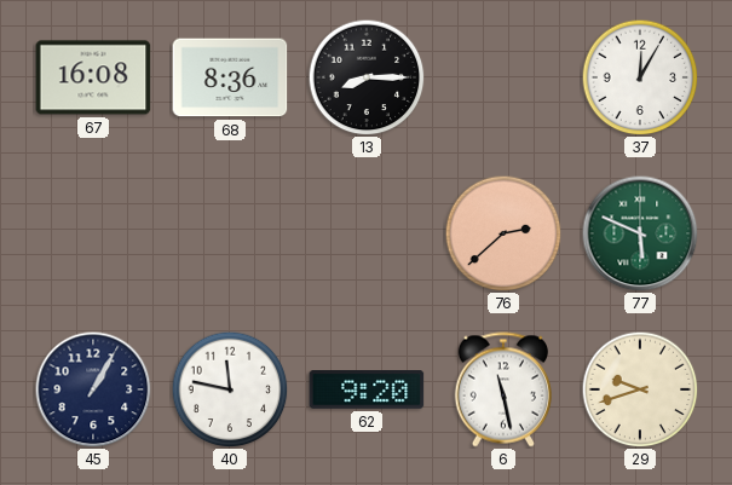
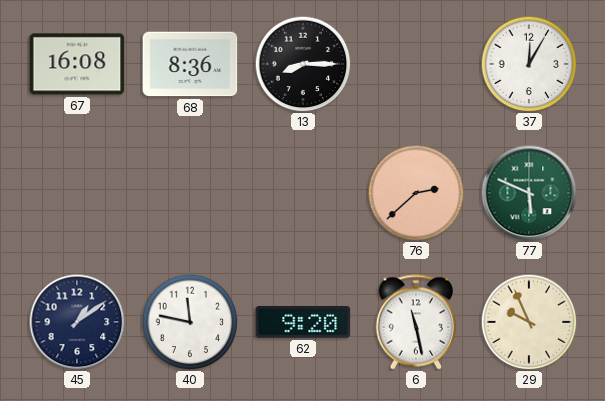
45: 1:05 -> 1:09
29: 9:42 -> 9:56
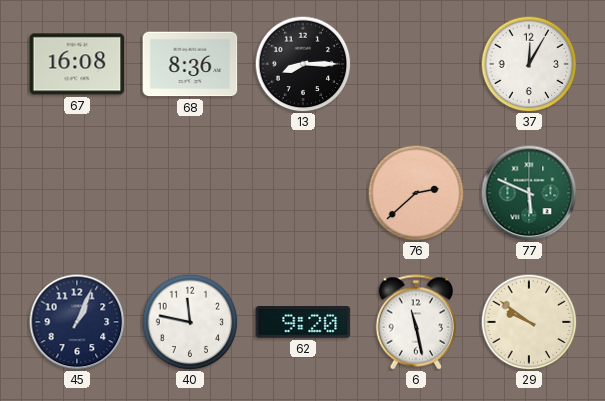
45: 1:09 -> 1:04
29: 9:56 -> 9:51
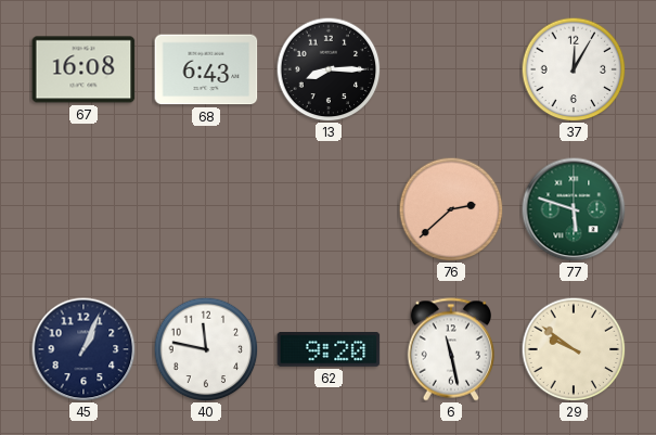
68: 8:36 -> 6:43
77: 5:49 -> 5:48
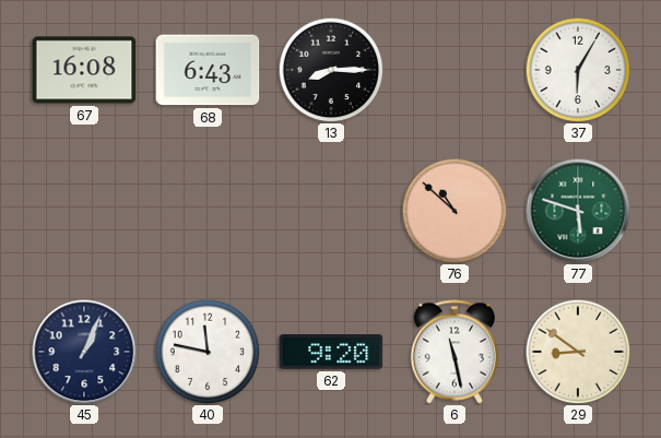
37: 12:05 -> 6:05
76: 2:38 -> 10:52
29: 9:51 -> 8:51
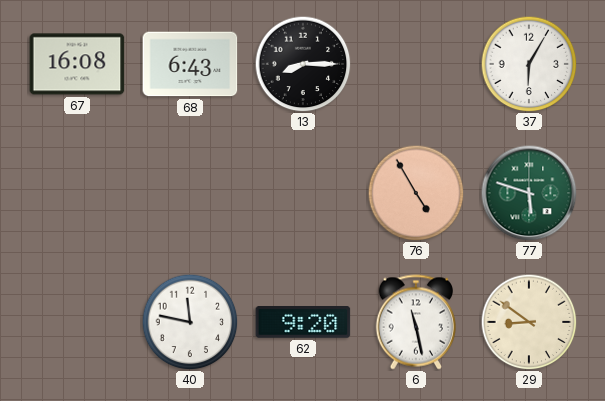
76: 10:52 -> 4:55
45: 1:04 -> none
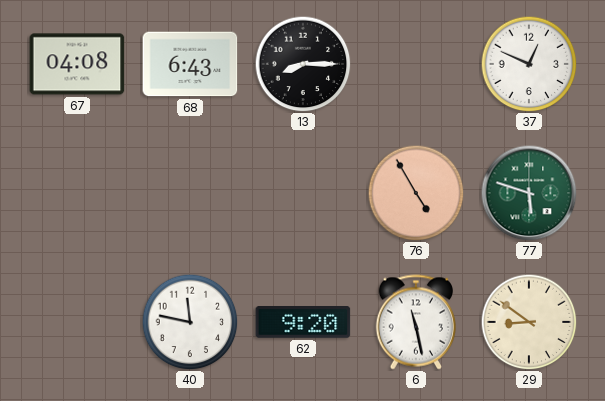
67: 16:08 -> 04:08
37: 6:05 -> 12:49
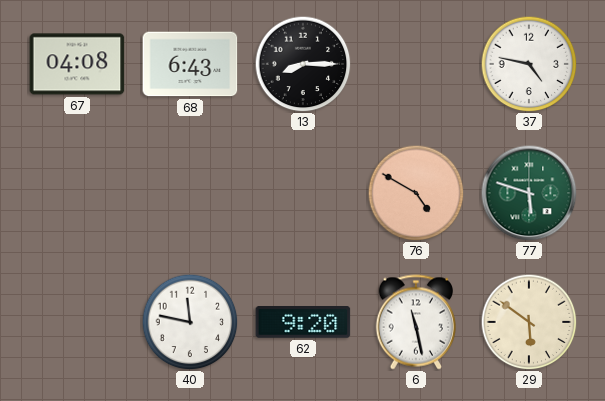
37: 12:49 -> 4:47
76: 4:55 -> 4:50
29: 8:51 -> 5:51
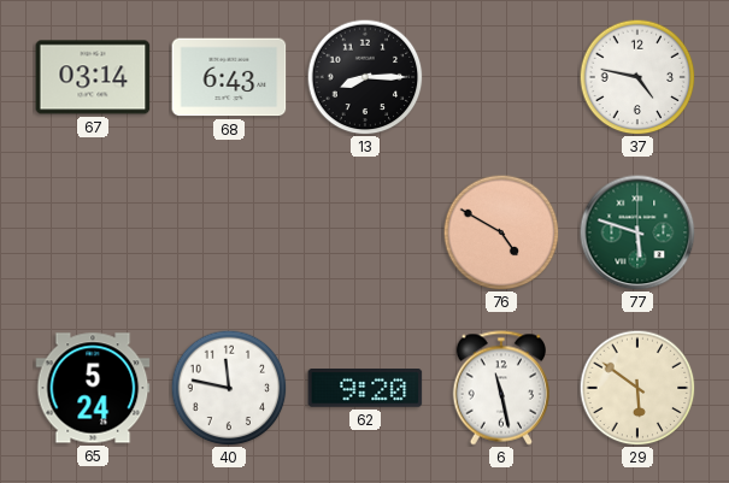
67: 04:08 -> 03:14
65: none -> 5:24
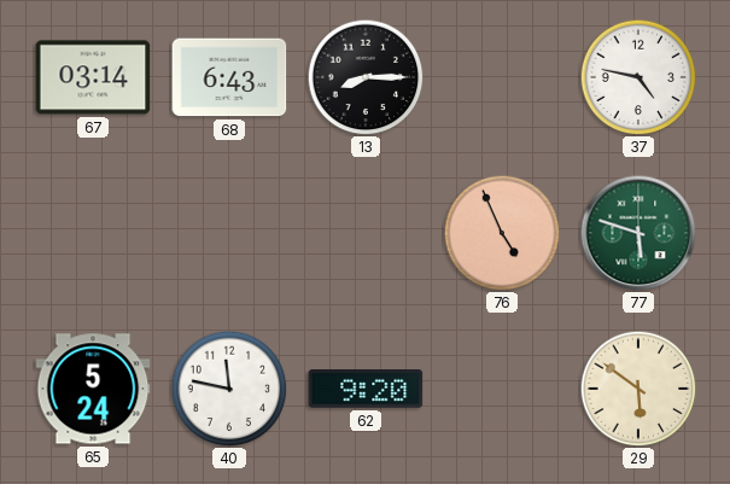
76: 4:50 -> 4:56
6: 11:28 -> none
